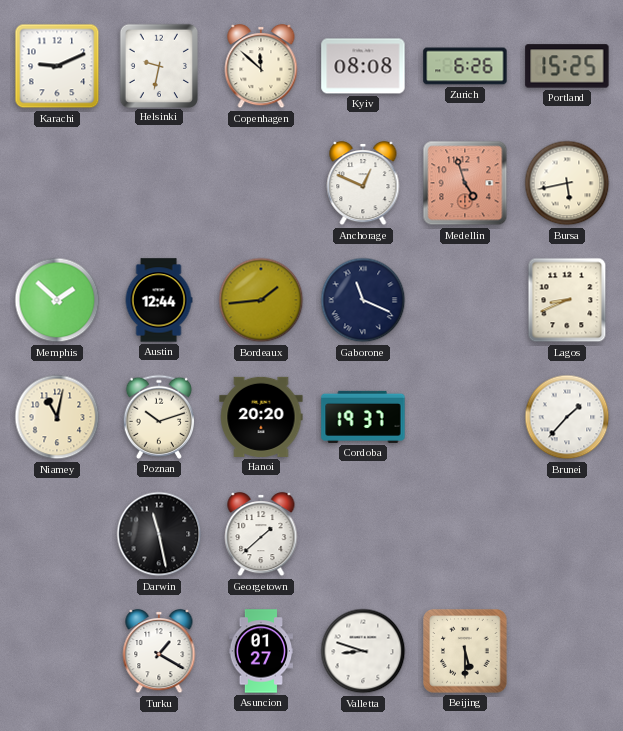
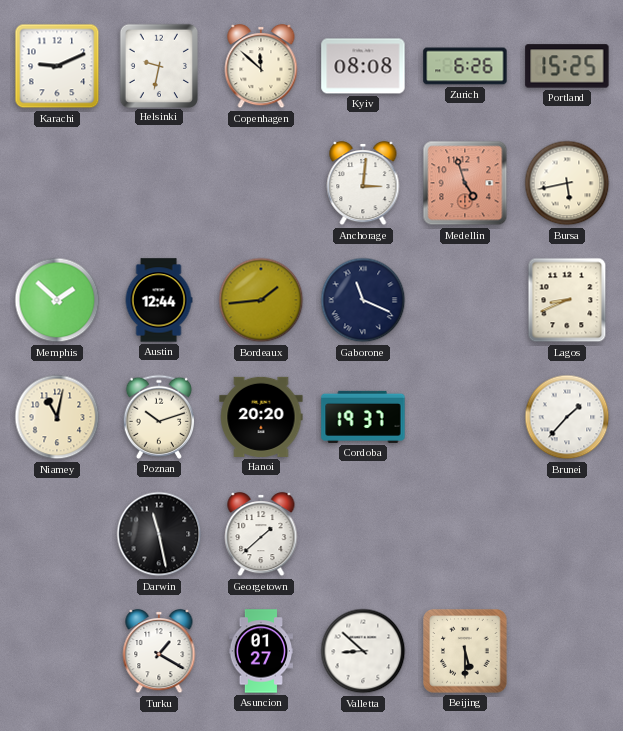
Anchorage: 12:49 -> 3:01
Valletta: 8:48 -> 8:52
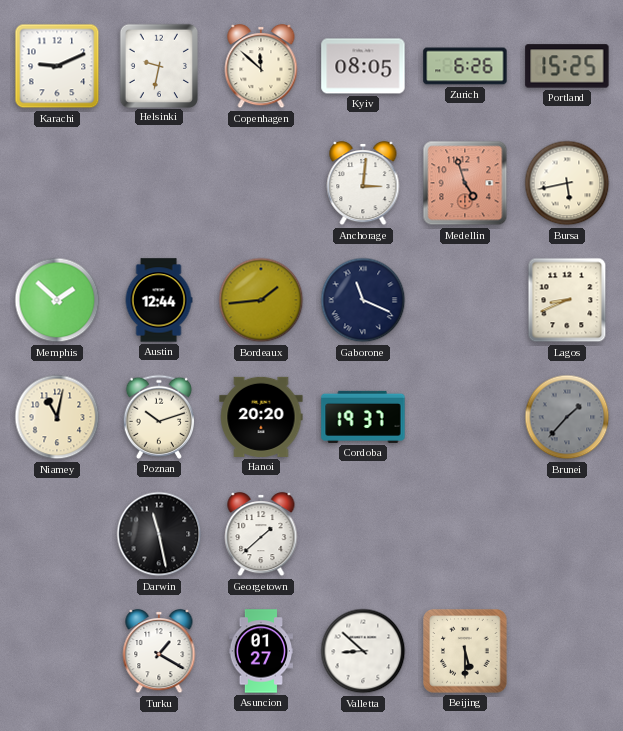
Kyiv: 08:08 -> 08:05
Brunei dial: white -> grey
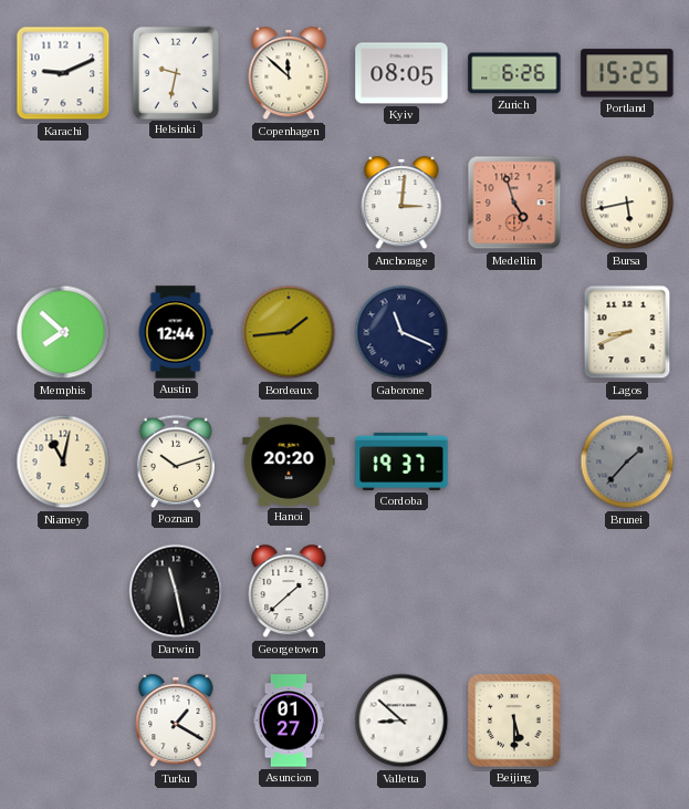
Memphis: 1:52 -> 7:52
